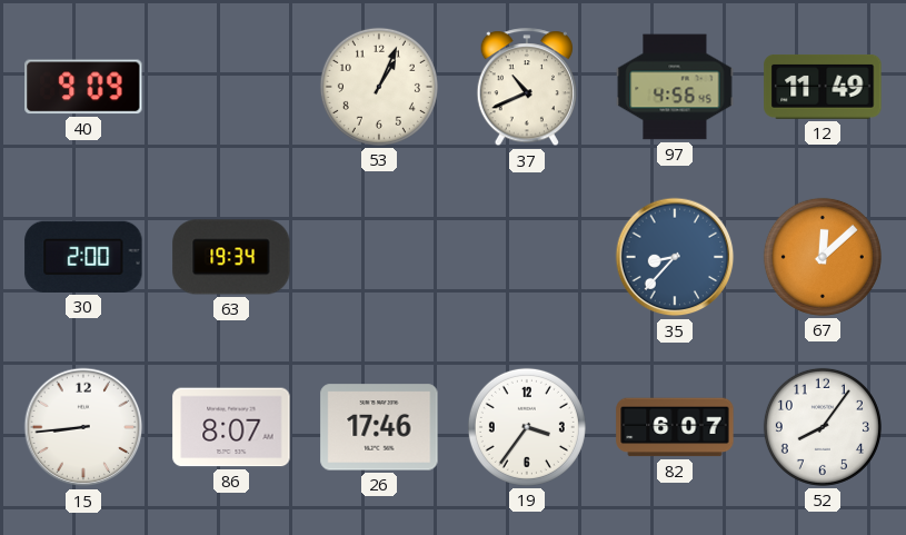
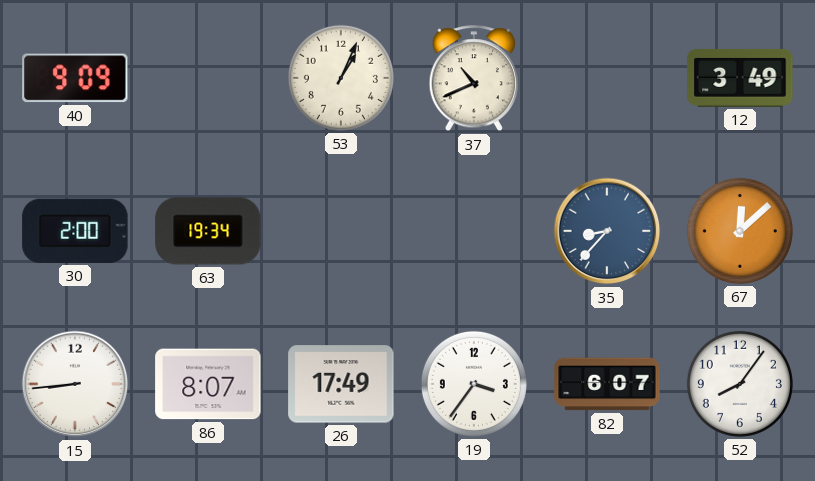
97: 4:56 -> none
12: 11:49 -> 3:49
26: 17:46 -> 17:49
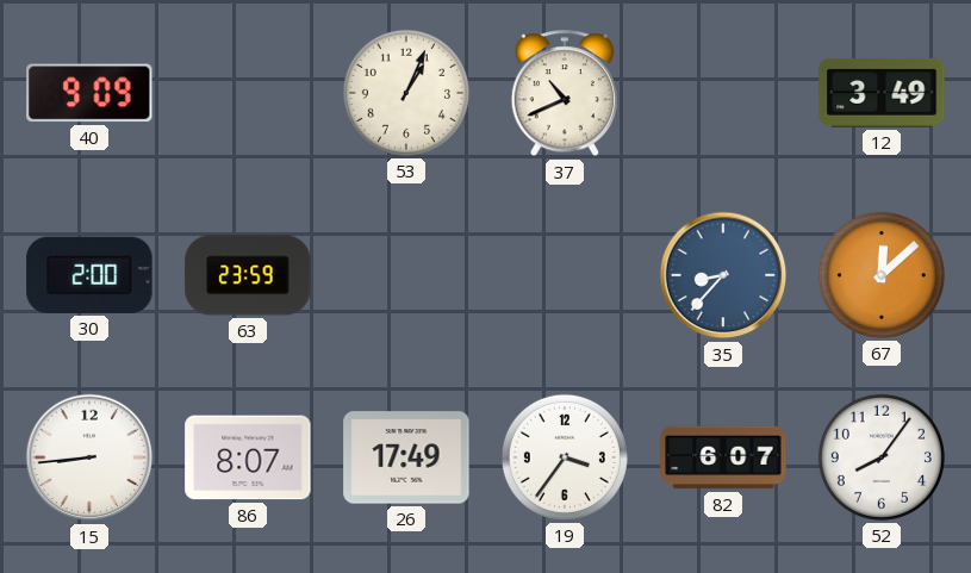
63: 19:34 -> 23:59
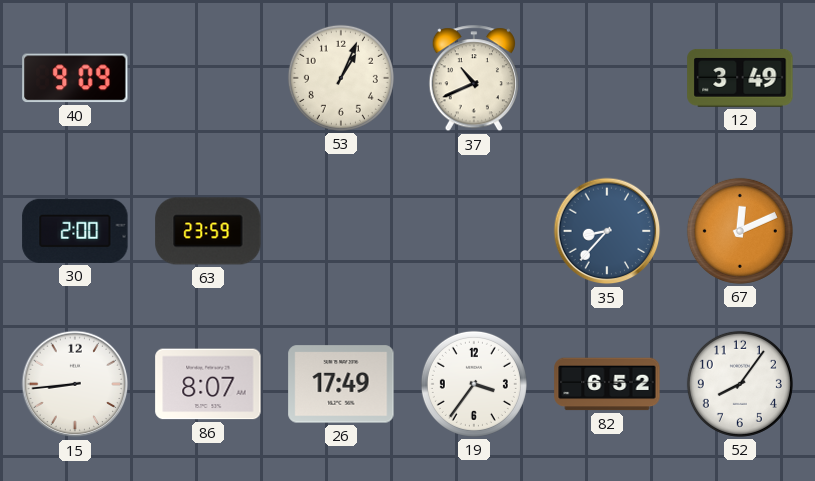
67: 12:08 -> 12:11
82: 6:07 -> 6:52
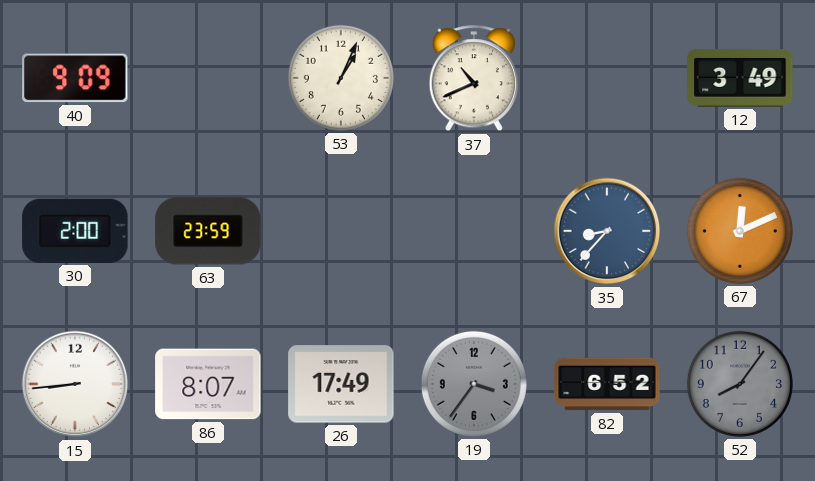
19 dial: white -> grey
52 dial: white -> grey
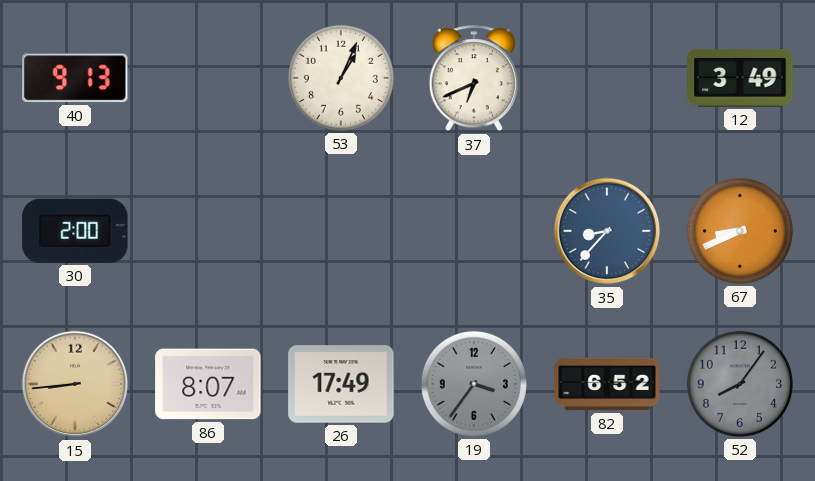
40: 9:09 -> 9:13
37: 10:41 -> 6:41
63: 23:59 -> none
67: 12:11 -> 8:41
15 dial: white -> champagne
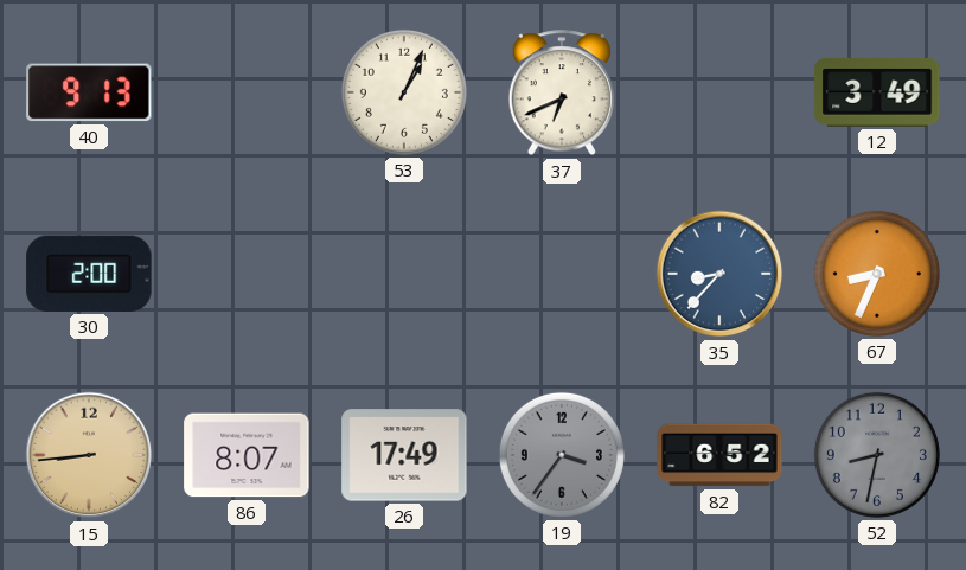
67: 8:41 -> 8:34
52: 8:06 -> 8:32
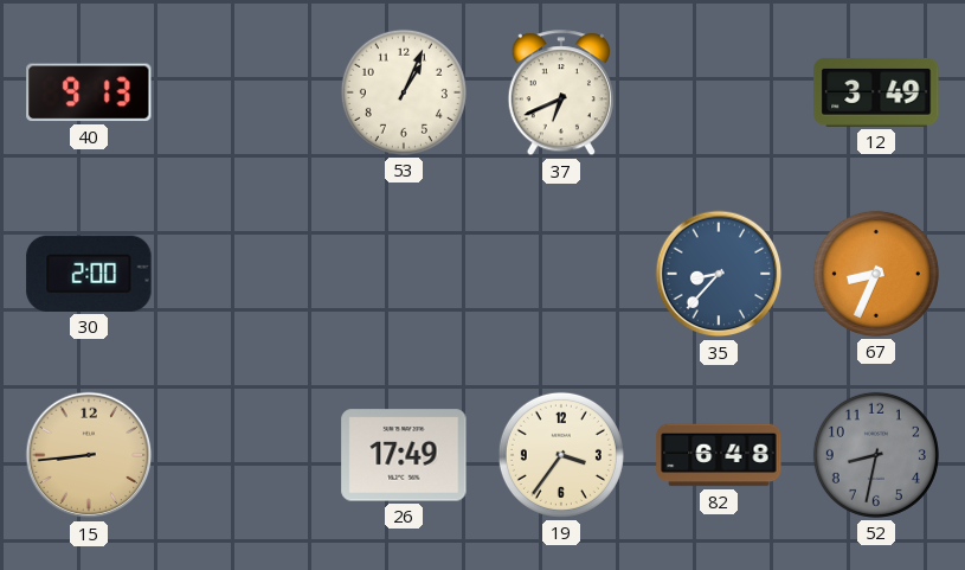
86: 8:07 -> none
19 dial: grey -> cream
82: 6:52 -> 6:48
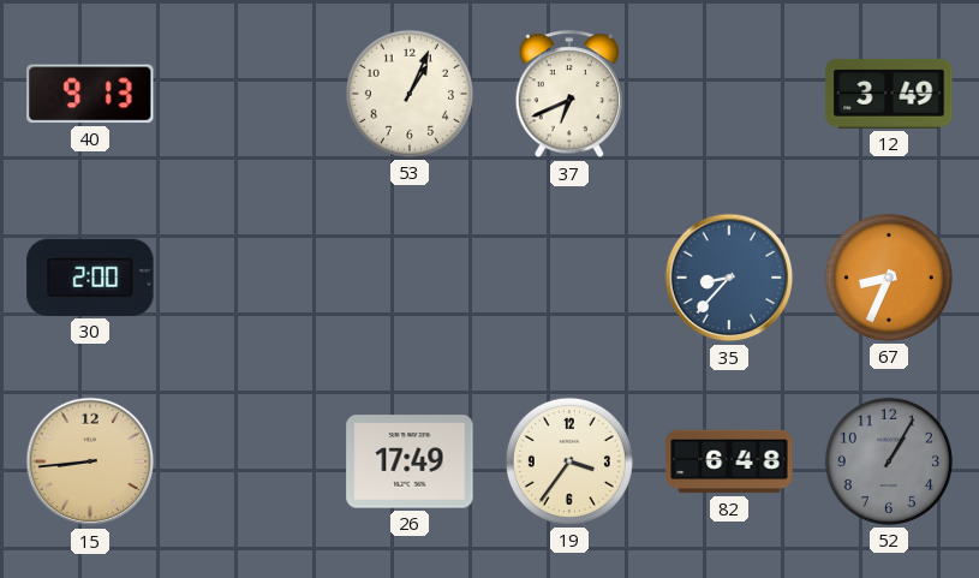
52: 8:32 -> 1:05
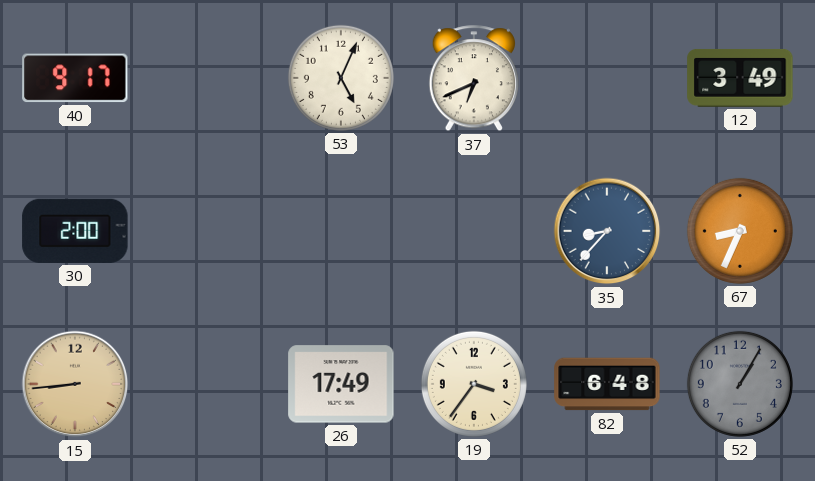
40: 9:13 -> 9:17
53: 1:04 -> 5:04
